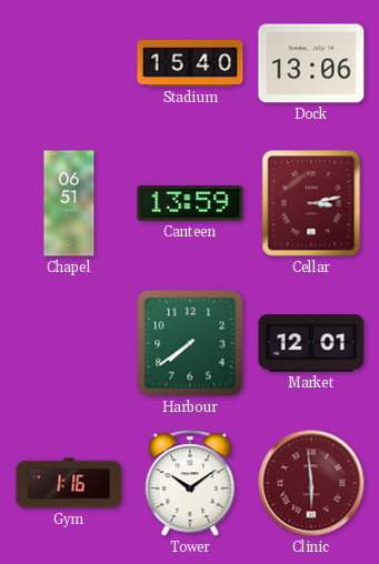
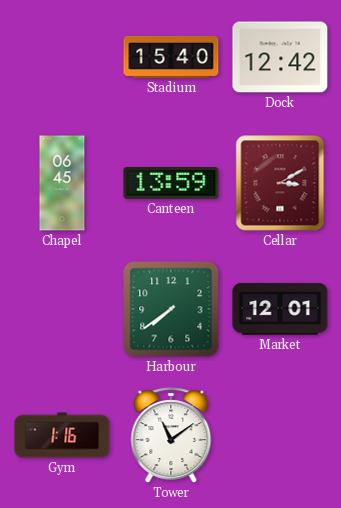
Dock: 13:06 -> 12:42
Chapel: 06:51 -> 06:45
Cellar: 3:13 -> 3:10
Tower: 10:09 -> 11:09
Clinic: 5:59 -> none
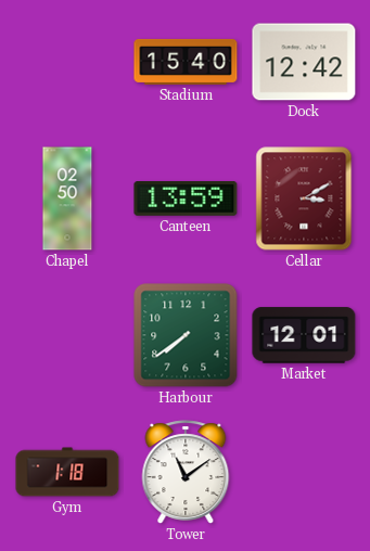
Chapel: 06:45 -> 02:50
Gym: 1:16 -> 1:18
